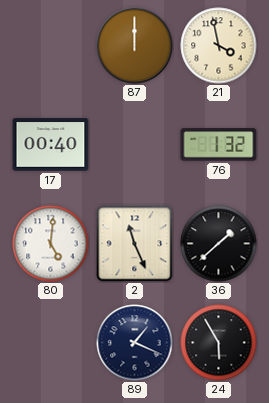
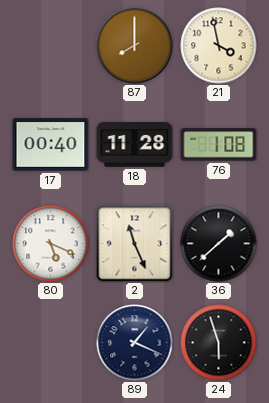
87: 12:00 -> 8:00
18: none -> 11:28
76: 1:32 -> 1:08
80: 5:01 -> 5:19
24: 5:55 -> 5:57
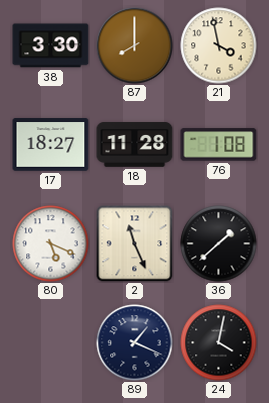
38: none -> 3:30
17: 00:40 -> 18:27
24: 5:57 -> 4:02
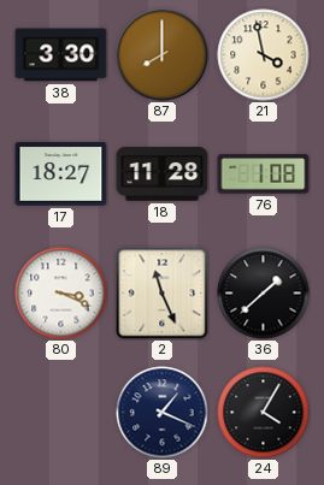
80: 5:19 -> 3:19
24: 4:02 -> 4:05
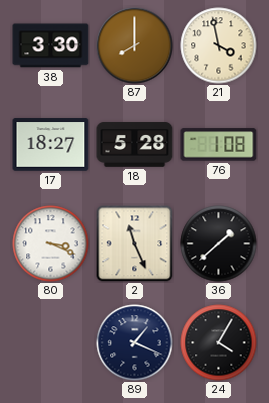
18: 11:28 -> 5:28
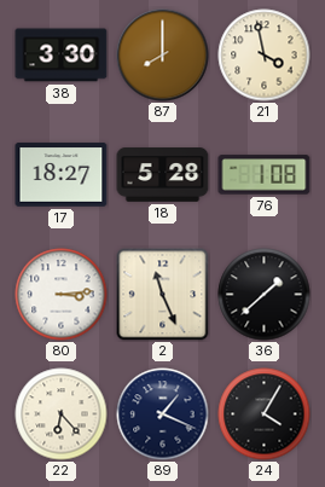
80: 3:19 -> 3:14
22: none -> 6:23
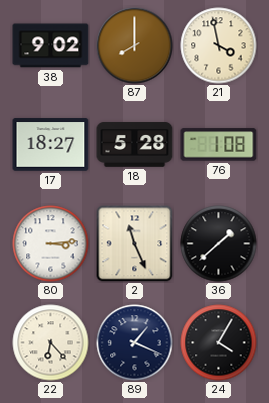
38: 3:30 -> 9:02
